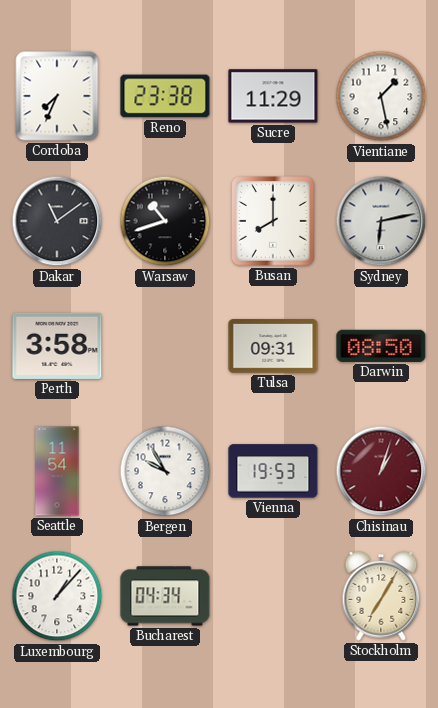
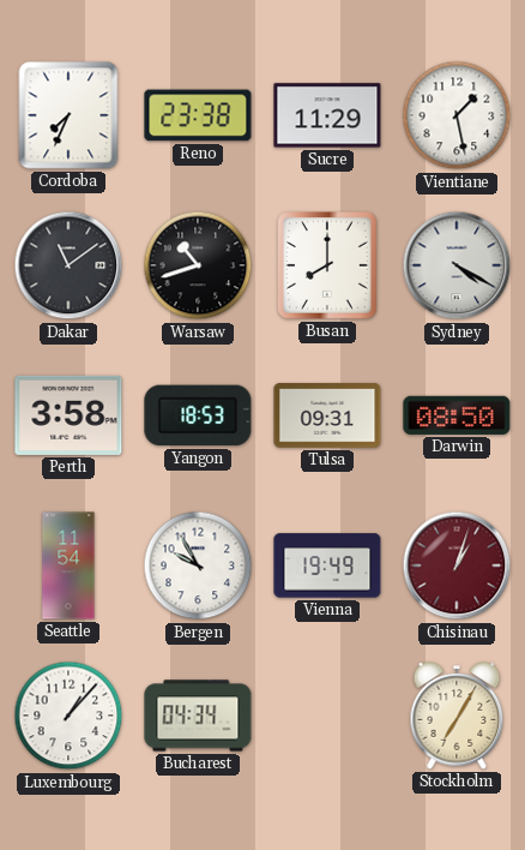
Sydney: 6:13 -> 4:20
Yangon: none -> 18:53
Vienna: 19:53 -> 19:49
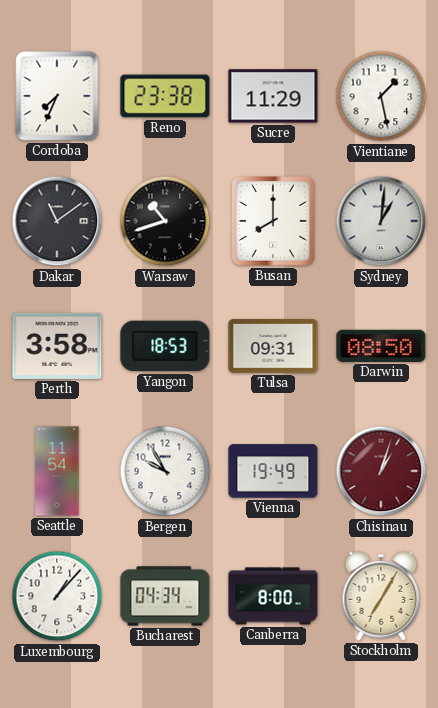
Sydney: 4:20 -> 1:01
Canberra: none -> 8:00
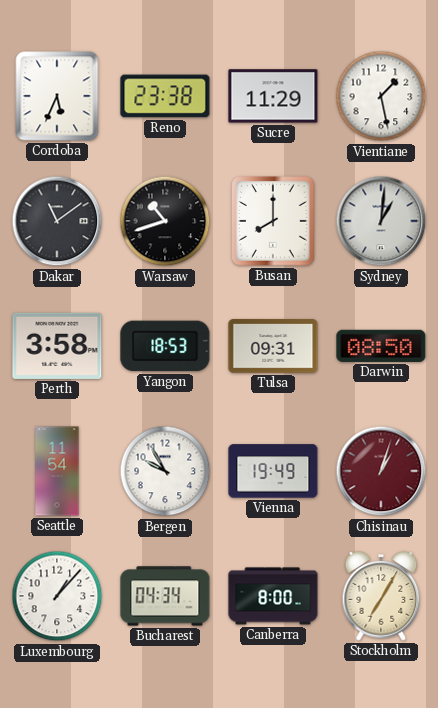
Cordoba: 7:34 -> 5:34
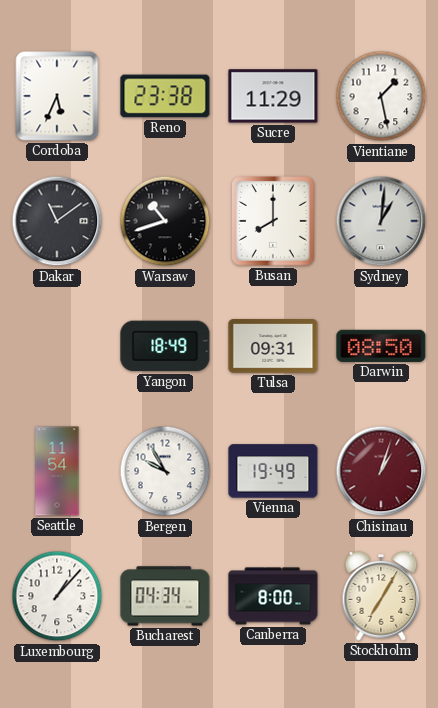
Perth: 3:58 -> none
Yangon: 18:53 -> 18:49
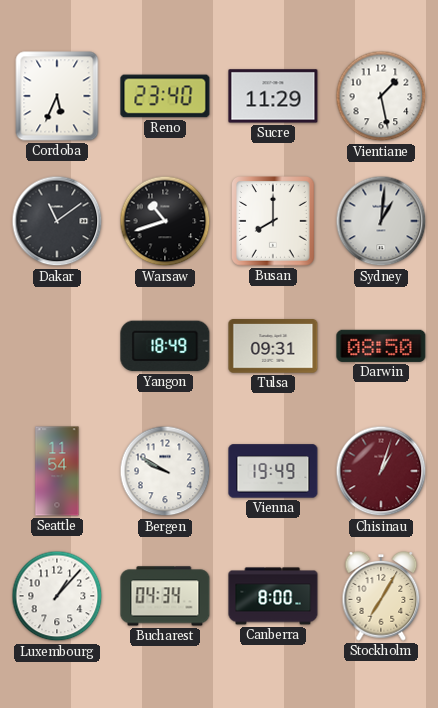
Reno: 23:38 -> 23:40
Bergen: 9:55 -> 9:50
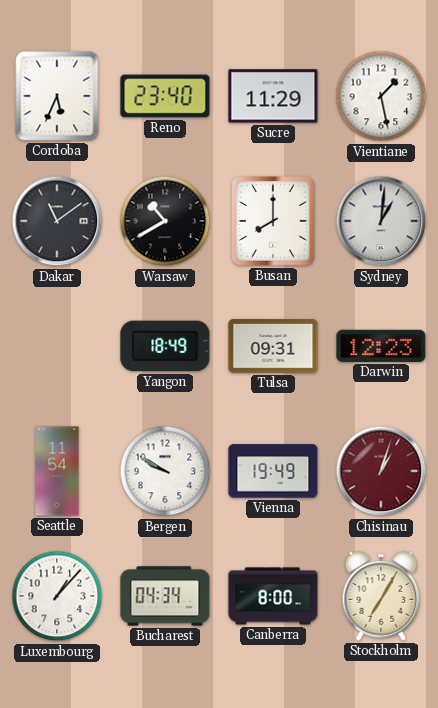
Warsaw: 10:42 -> 10:40
Darwin: 08:50 -> 12:23
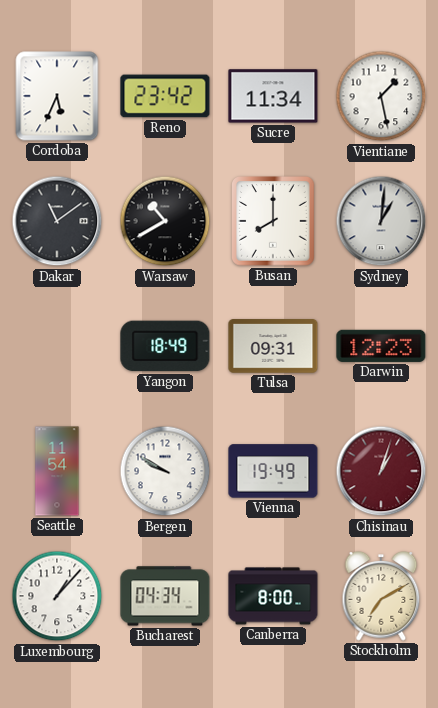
Reno: 23:40 -> 23:42
Sucre: 11:29 -> 11:34
Stockholm: 7:05 -> 7:10
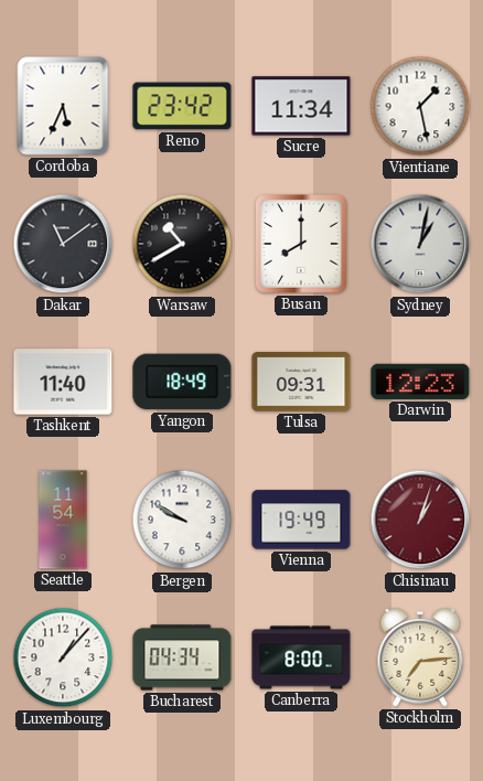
Sydney: 1:01 -> 1:02
Tashkent: none -> 11:40
Stockholm: 7:10 -> 7:14
